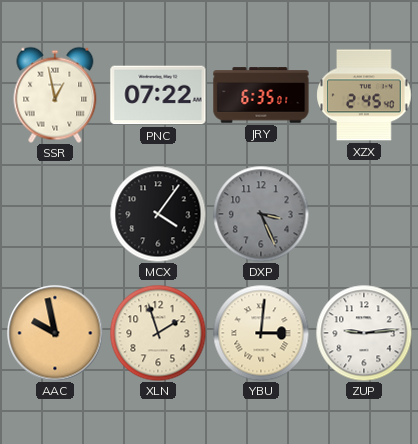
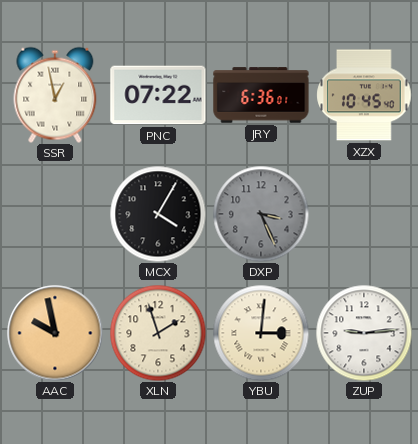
JRY: 6:35 -> 6:36
XZX: 2:45 -> 10:45
MCX: 4:06 -> 4:05
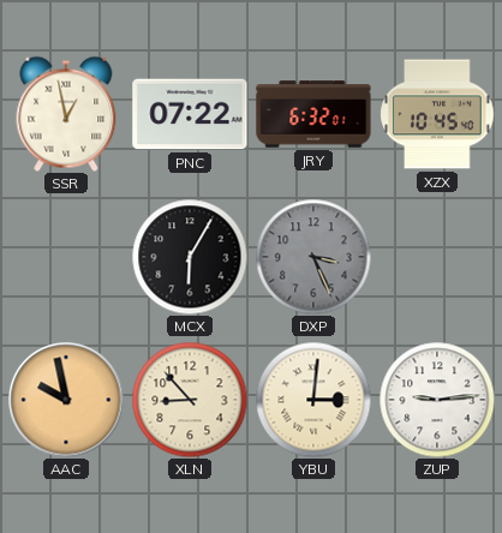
JRY: 6:36 -> 6:32
MCX: 4:05 -> 6:05
XLN: 1:57 -> 8:53
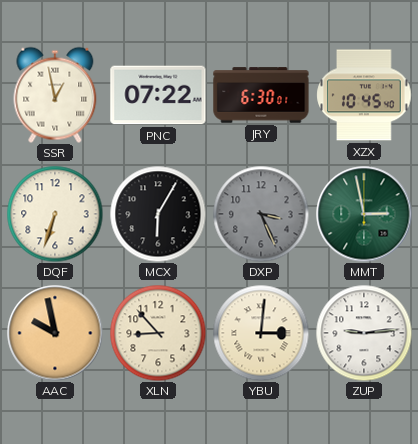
JRY: 6:32 -> 6:30
DQF: none -> 6:33
MMT: none -> 2:58
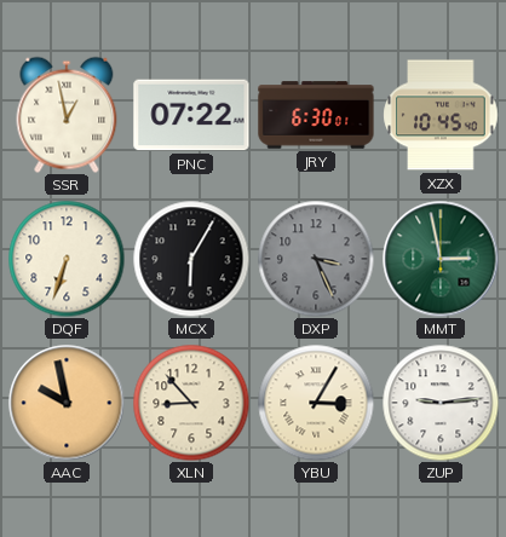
YBU: 3:01 -> 3:05
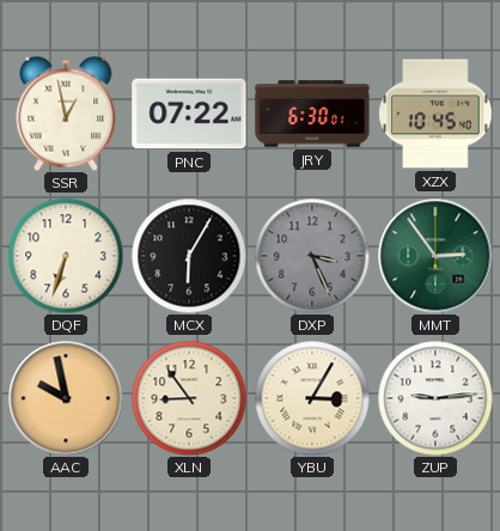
MMT: 2:58 -> 2:54
XLN: 8:53 -> 8:54
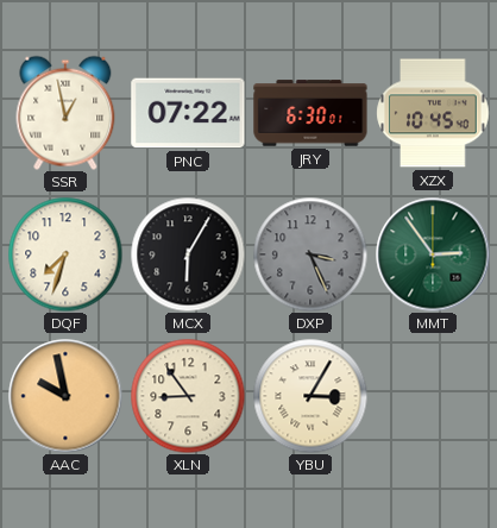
DQF: 6:33 -> 7:33
ZUP: 9:14 -> none
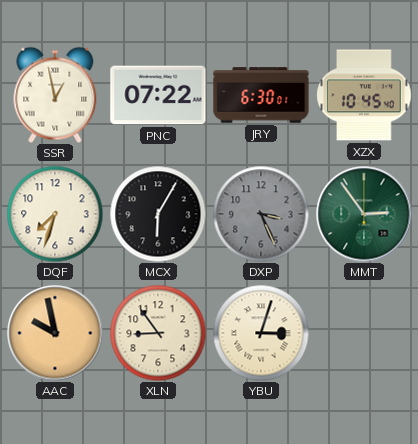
YBU: 3:05 -> 3:03
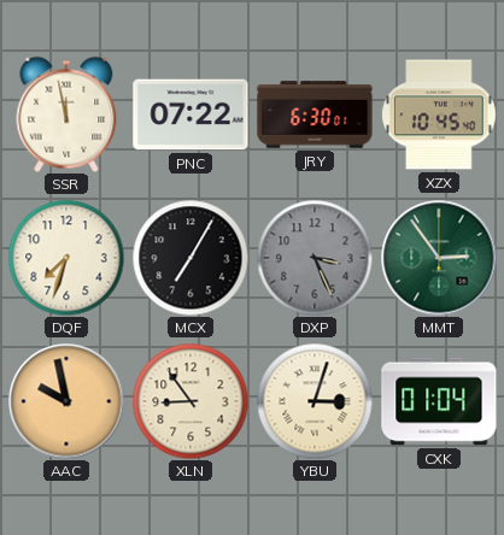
SSR: 12:58 -> 11:58
MCX: 6:05 -> 7:05
CXK: none -> 01:04
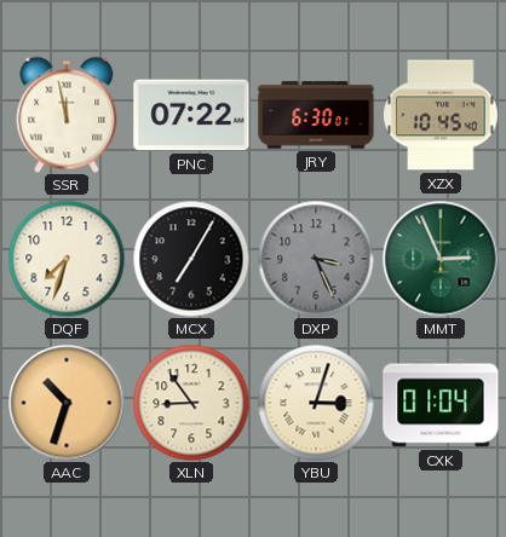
MMT: 2:54 -> 2:56
AAC: 9:58 -> 10:33
